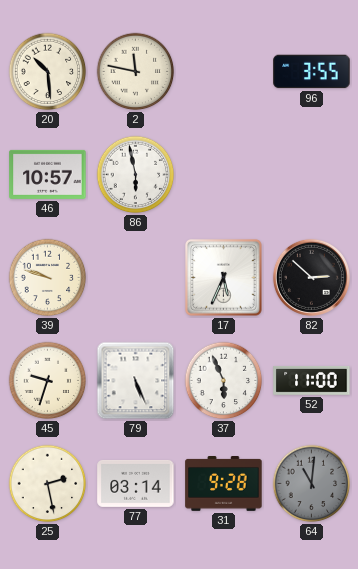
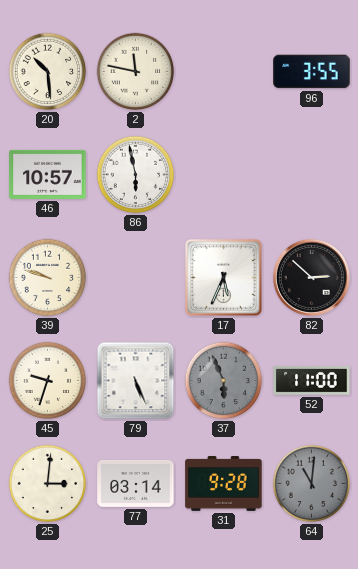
37 dial: white -> grey
25: 2:28 -> 3:01
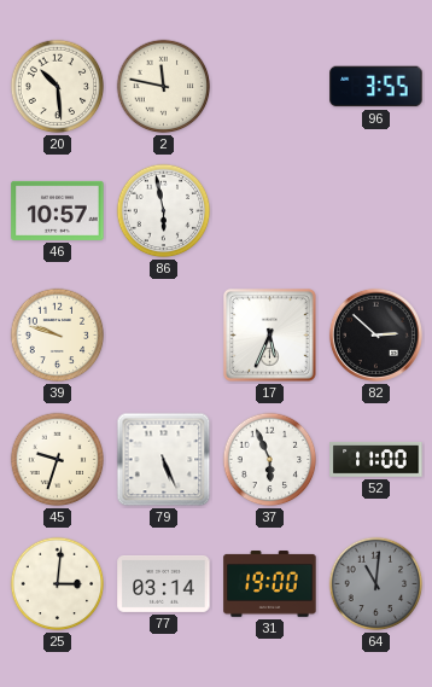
37 dial: grey -> white
31: 9:28 -> 19:00
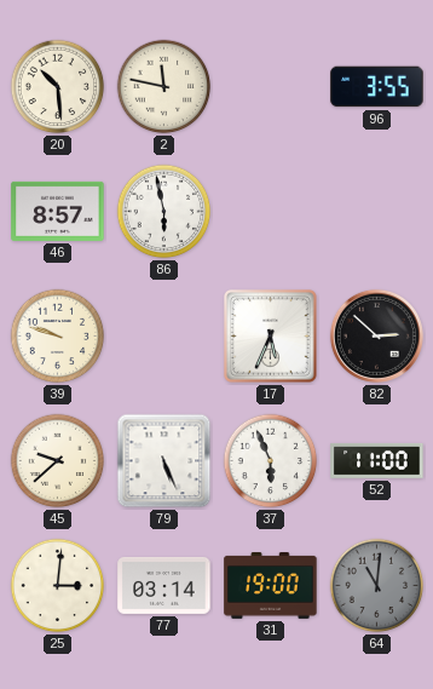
46: 10:57 -> 8:57
45: 9:33 -> 9:38
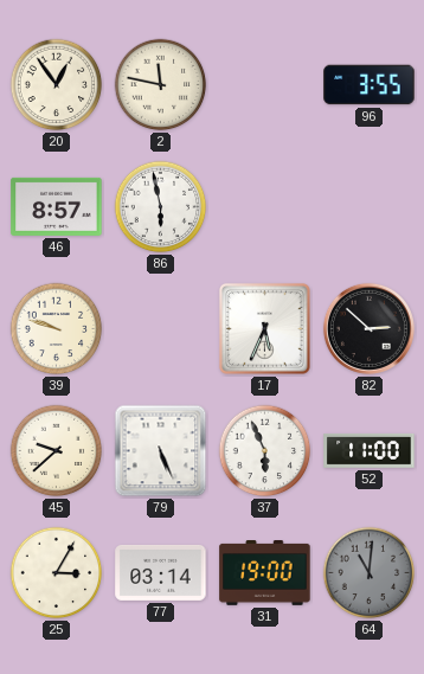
20: 10:29 -> 12:54
25: 3:01 -> 3:05
